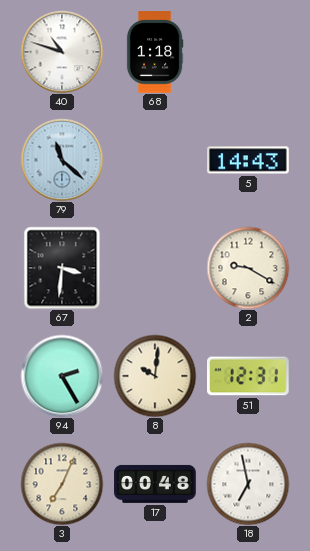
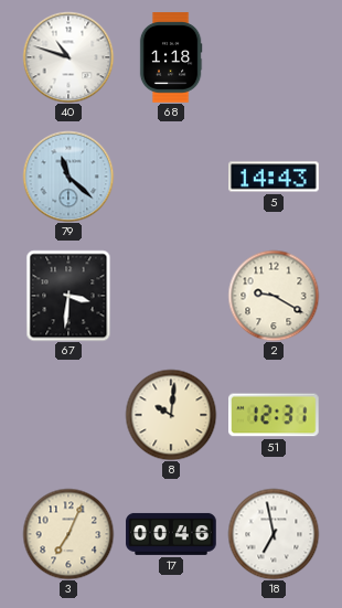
94: 2:25 -> none
17: 00:48 -> 00:46
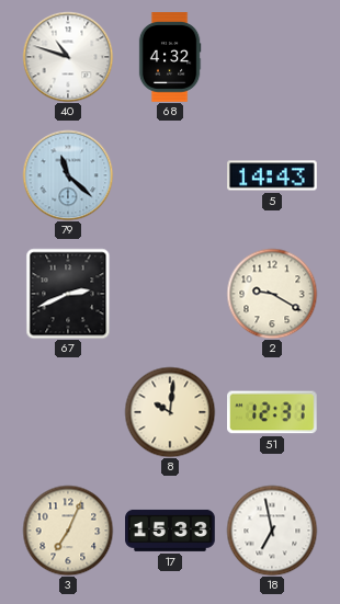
68: 1:18 -> 4:32
67: 3:31 -> 2:41
17: 00:46 -> 15:33
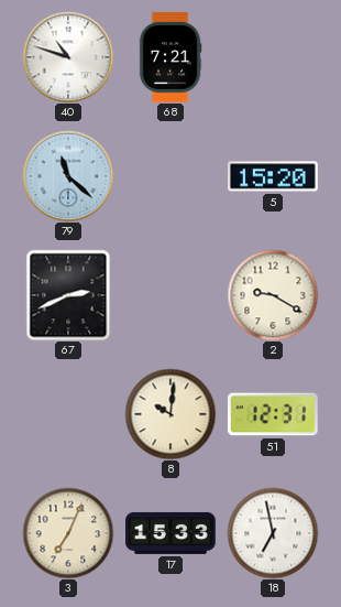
68: 4:32 -> 7:21
5: 14:43 -> 15:20
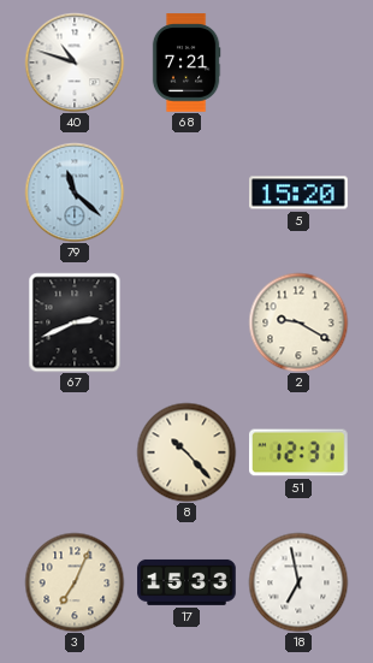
8: 10:01 -> 10:23
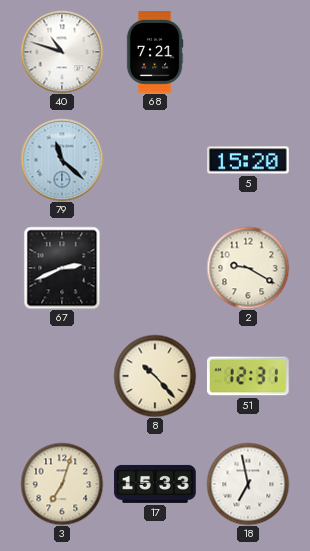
3: 7:04 -> 7:03
